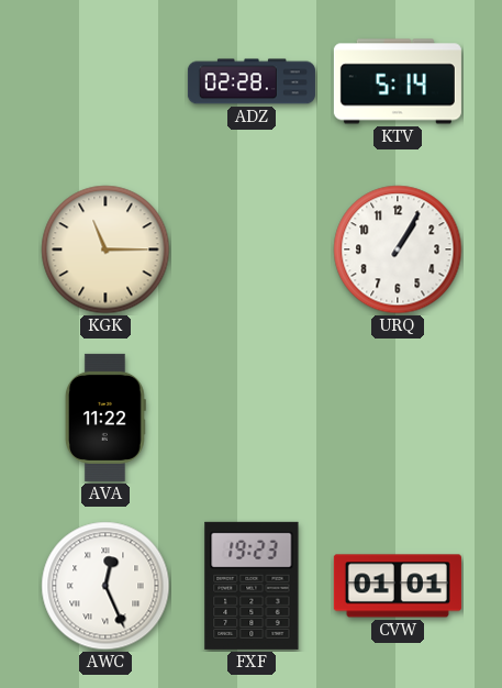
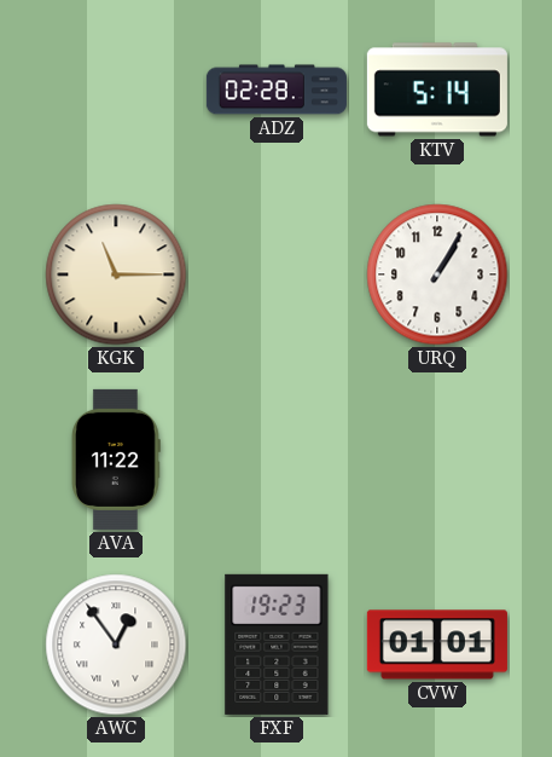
AWC: 12:26 -> 12:54
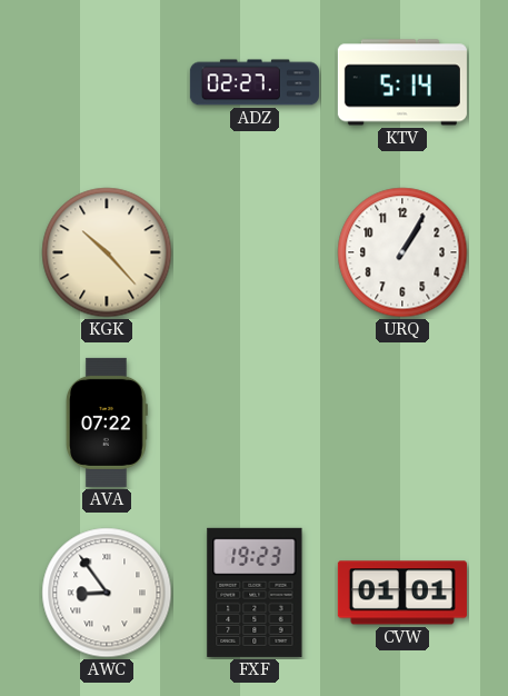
ADZ: 02:28 -> 02:27
KGK: 11:15 -> 10:23
AVA: 11:22 -> 07:22
AWC: 12:54 -> 8:54
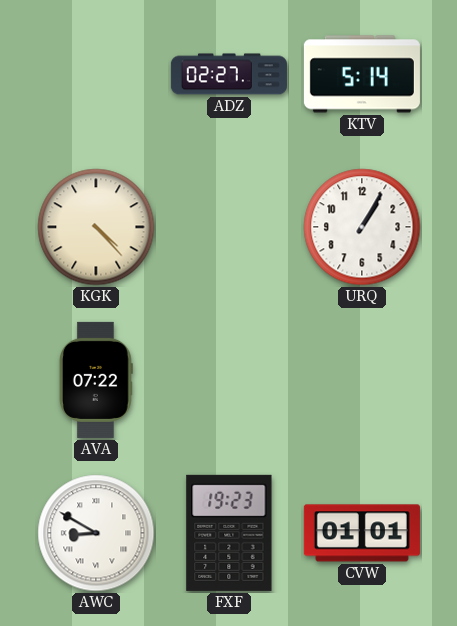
KGK: 10:23 -> 4:23
AWC: 8:54 -> 8:50
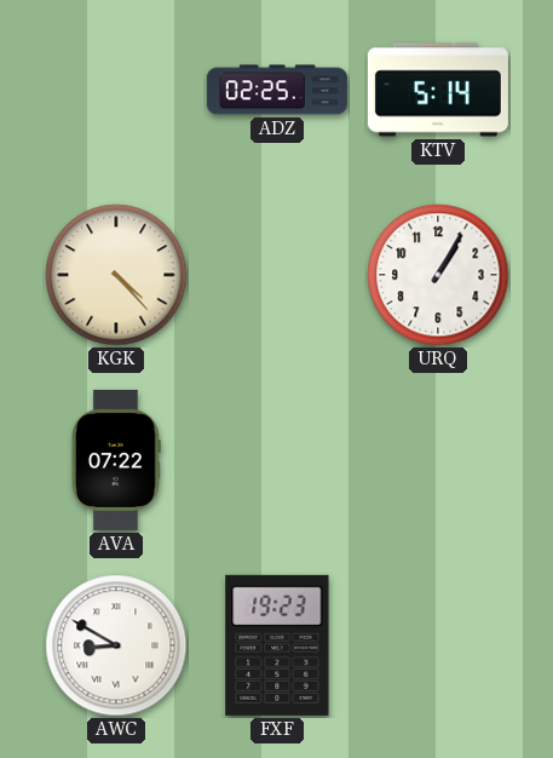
ADZ: 02:27 -> 02:25
CVW: 01:01 -> none
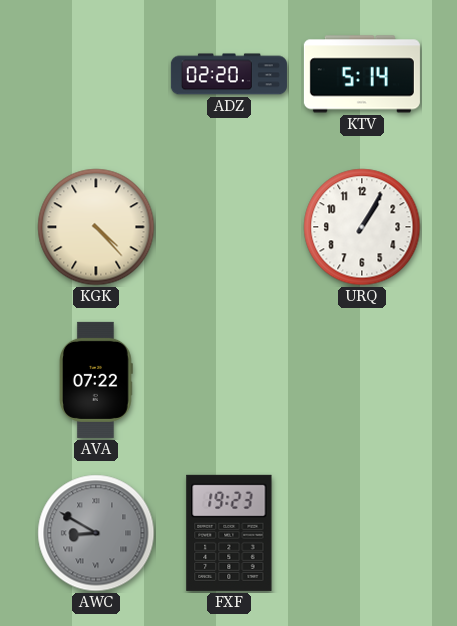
ADZ: 02:25 -> 02:20
AWC dial: white -> grey
